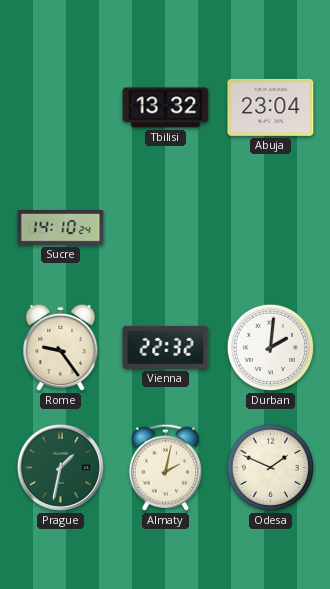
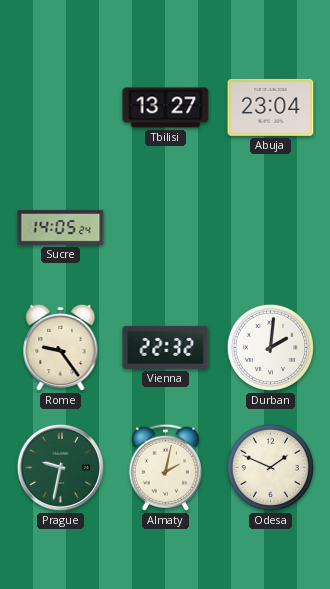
Tbilisi: 13:32 -> 13:27
Sucre: 14:10 -> 14:05
Prague: 1:32 -> 9:32
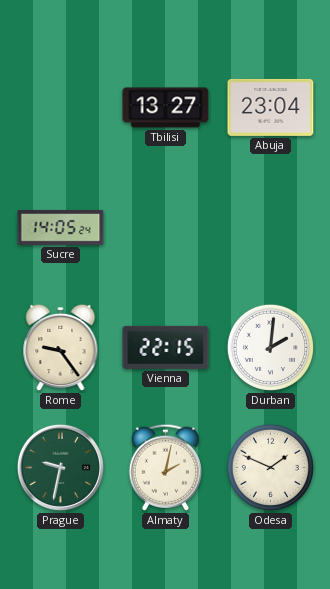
Vienna: 22:32 -> 22:15
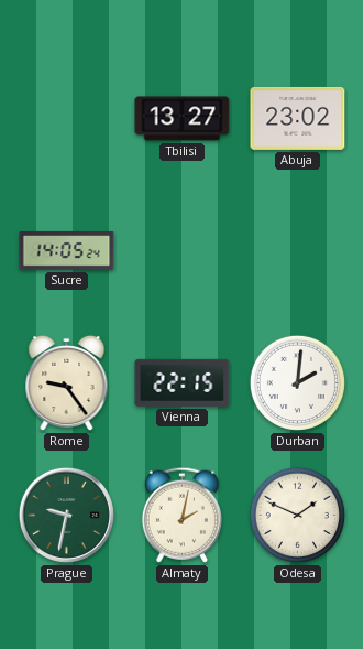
Abuja: 23:04 -> 23:02
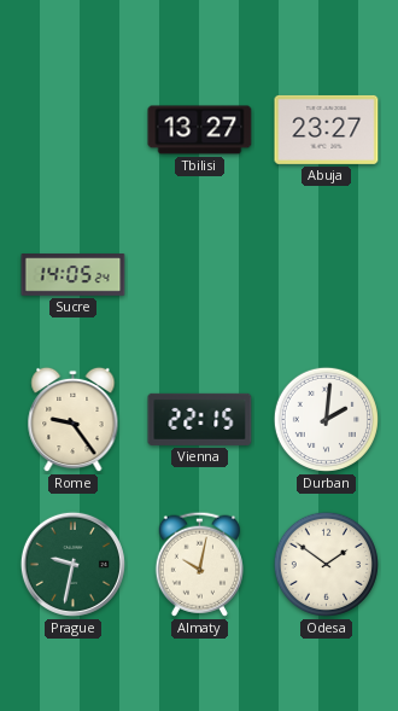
Abuja: 23:02 -> 23:27
Almaty: 2:02 -> 10:02
Odesa: 1:49 -> 1:51
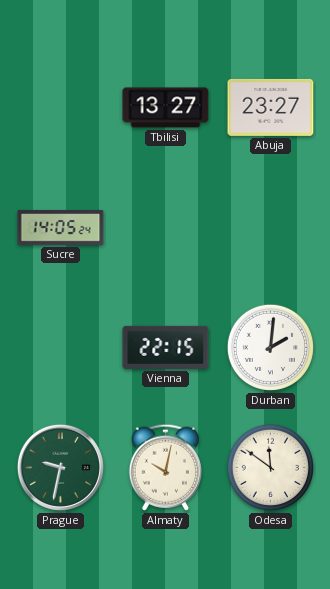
Rome: 9:24 -> none
Odesa: 1:51 -> 11:51
